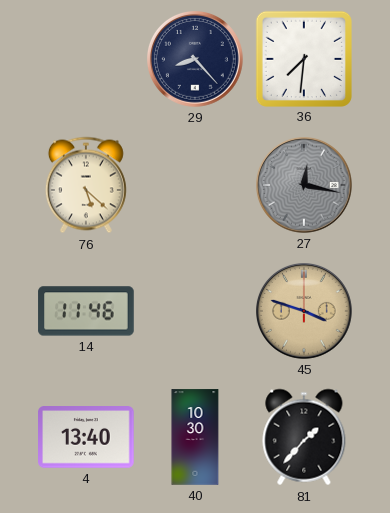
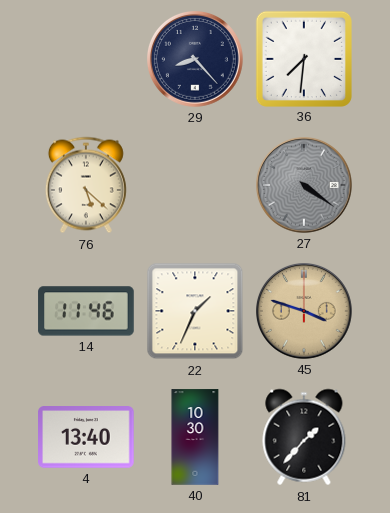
27: 12:17 -> 4:21
22: none -> 1:34
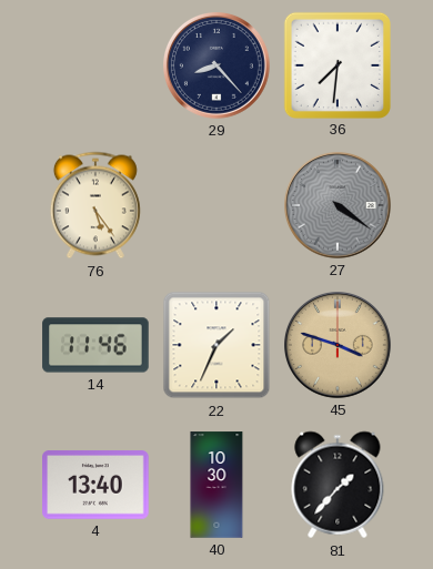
76: 5:22 -> 5:24
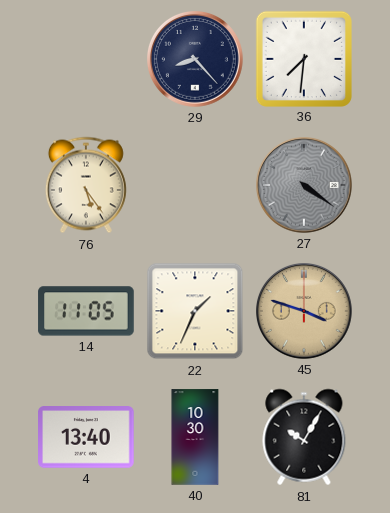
14: 11:46 -> 11:05
81: 1:37 -> 10:05
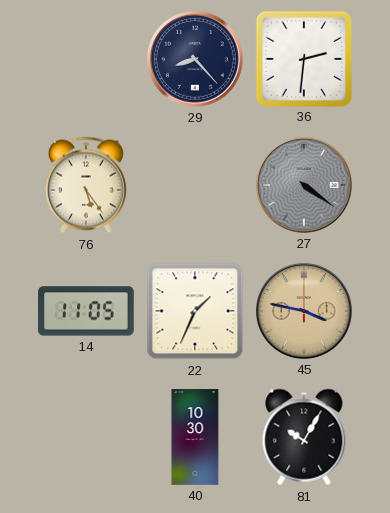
36: 7:31 -> 2:31
45: 3:48 -> 3:47
4: 13:40 -> none
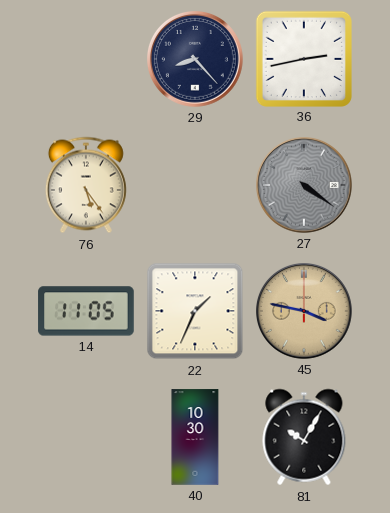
36: 2:31 -> 2:43
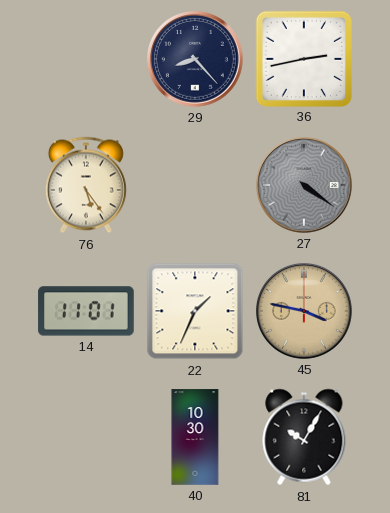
14: 11:05 -> 11:01
